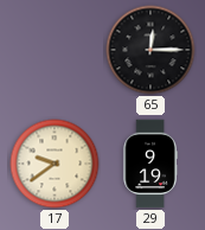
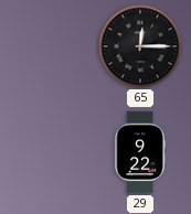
17: 9:39 -> none
29: 9:19 -> 9:22
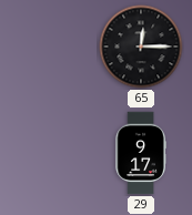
29: 9:22 -> 9:17
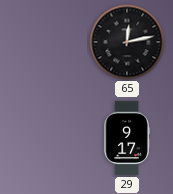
65: 12:15 -> 12:13
